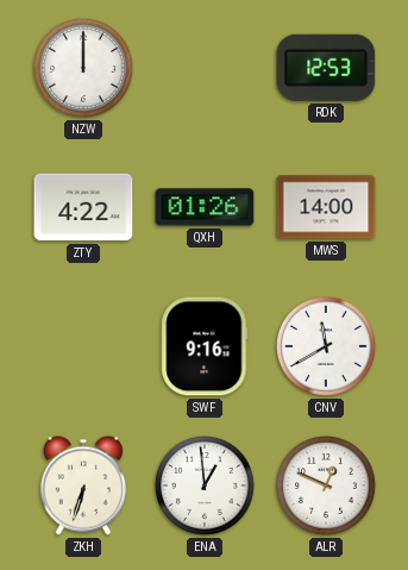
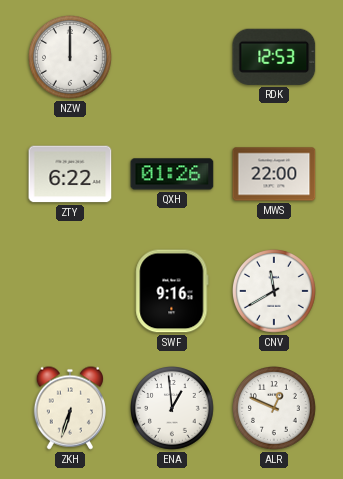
ZTY: 4:22 -> 6:22
MWS: 14:00 -> 22:00
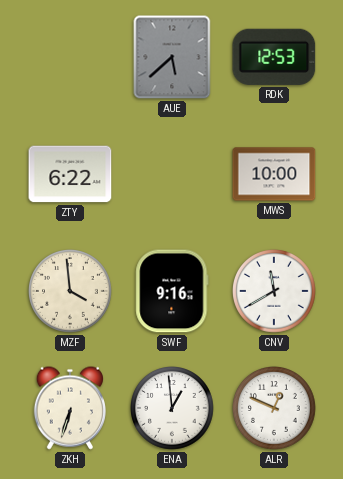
NZW: 12:00 -> none
AUE: none -> 5:38
QXH: 01:26 -> none
MWS: 22:00 -> 10:00
MZF: none -> 3:59
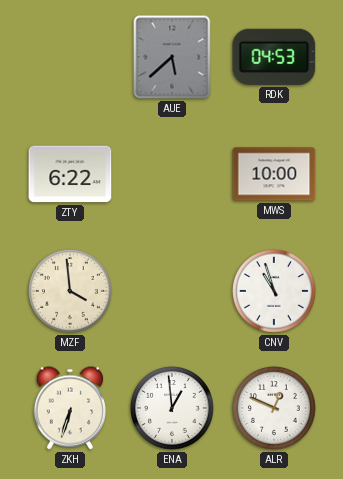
RDK: 12:53 -> 04:53
SWF: 9:16 -> none
CNV: 11:40 -> 10:57
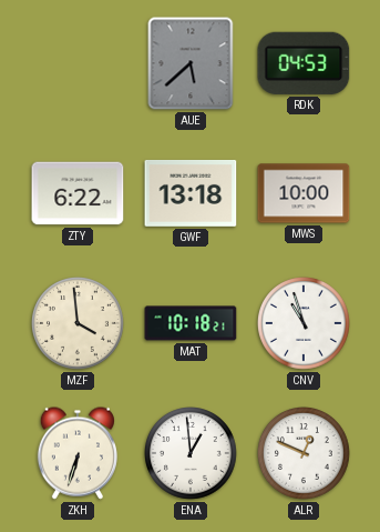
GWF: none -> 13:18
MAT: none -> 10:18
